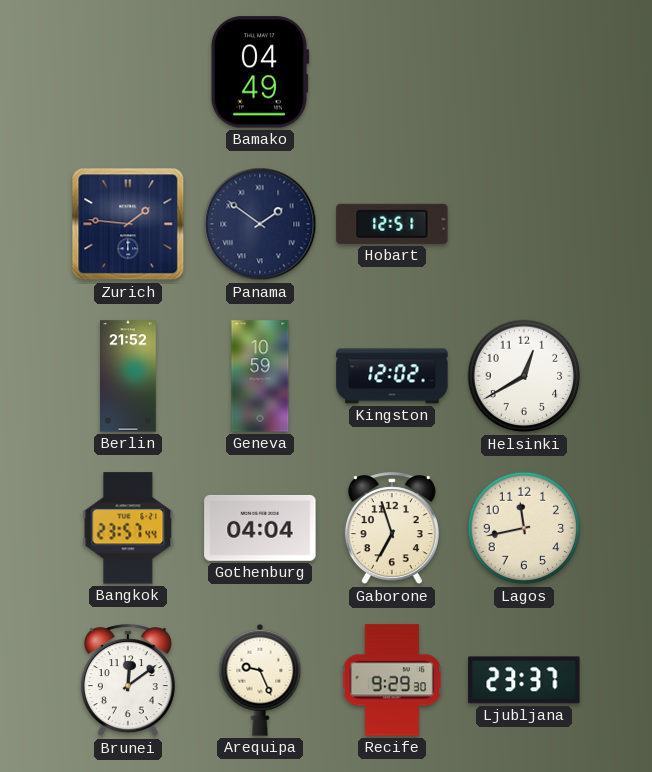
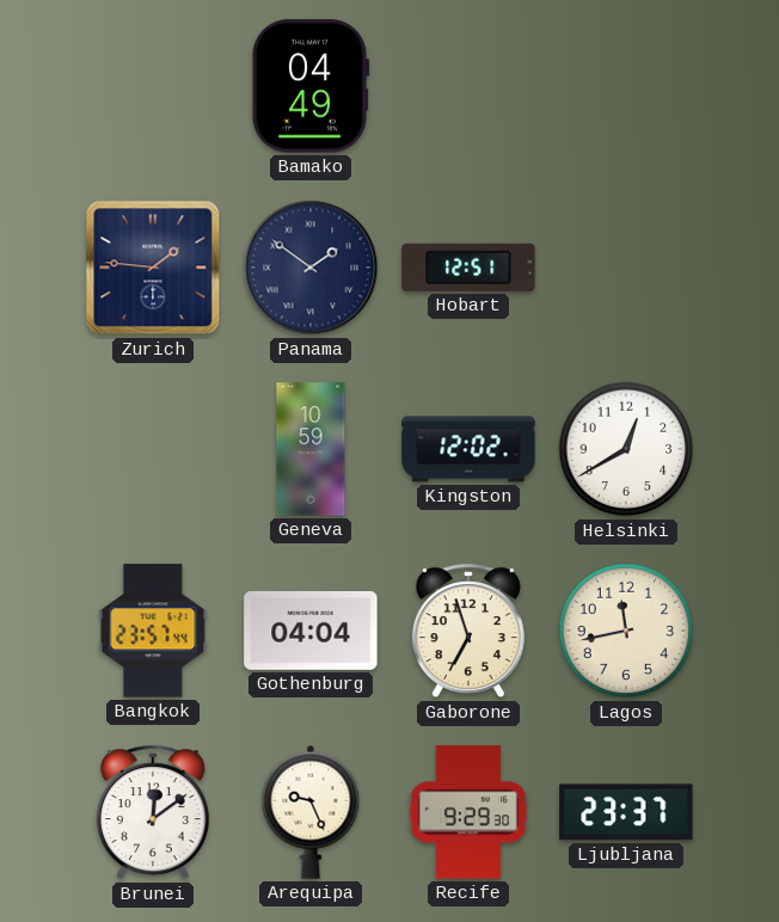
Berlin: 21:52 -> none
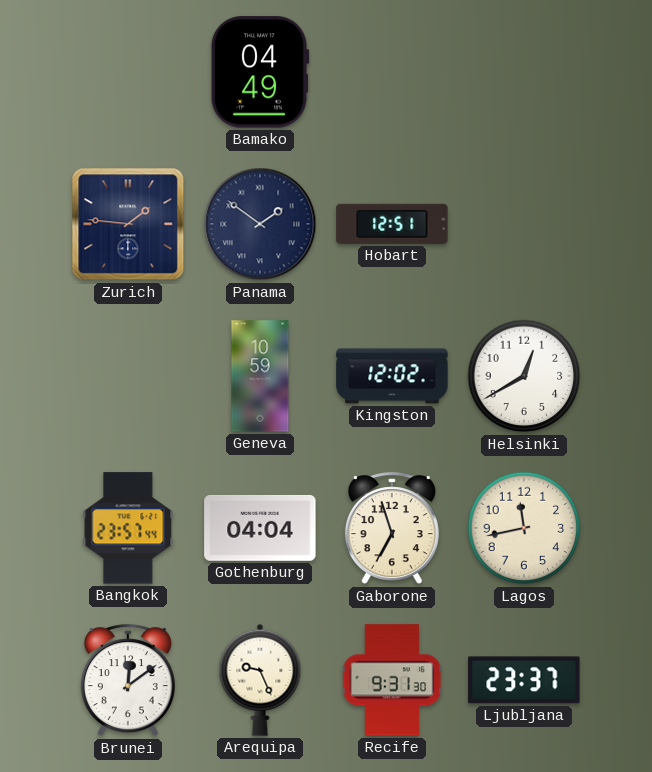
Recife: 9:29 -> 9:31
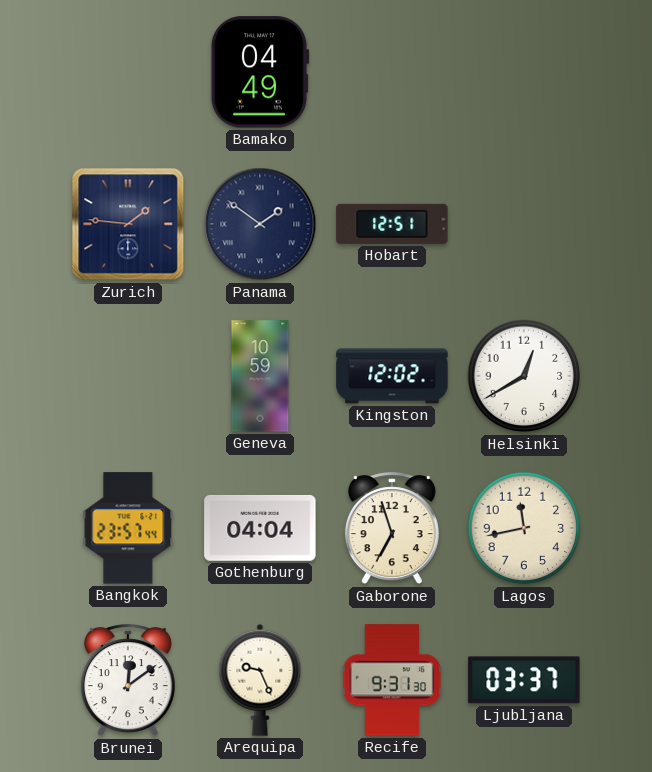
Ljubljana: 23:37 -> 03:37
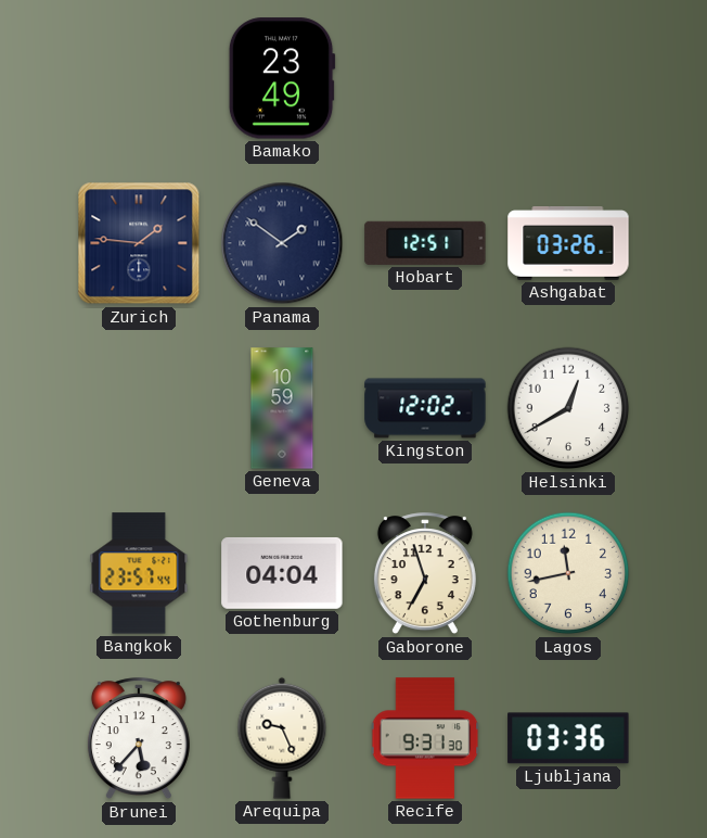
Bamako: 04:49 -> 23:49
Ashgabat: none -> 03:26
Brunei: 12:09 -> 5:37
Ljubljana: 03:37 -> 03:36
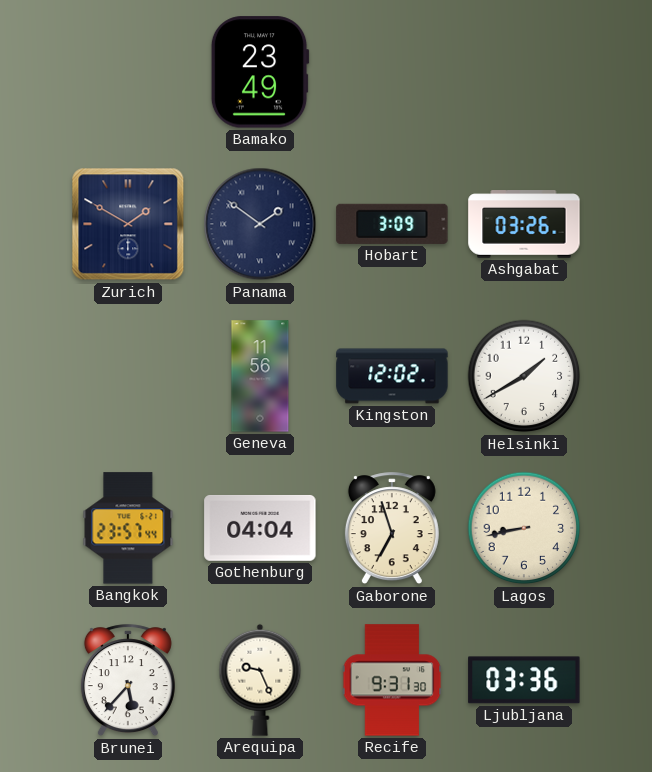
Zurich: 1:46 -> 1:50
Hobart: 12:51 -> 3:09
Geneva: 10:59 -> 11:56
Helsinki: 12:40 -> 1:40
Lagos: 11:43 -> 8:43
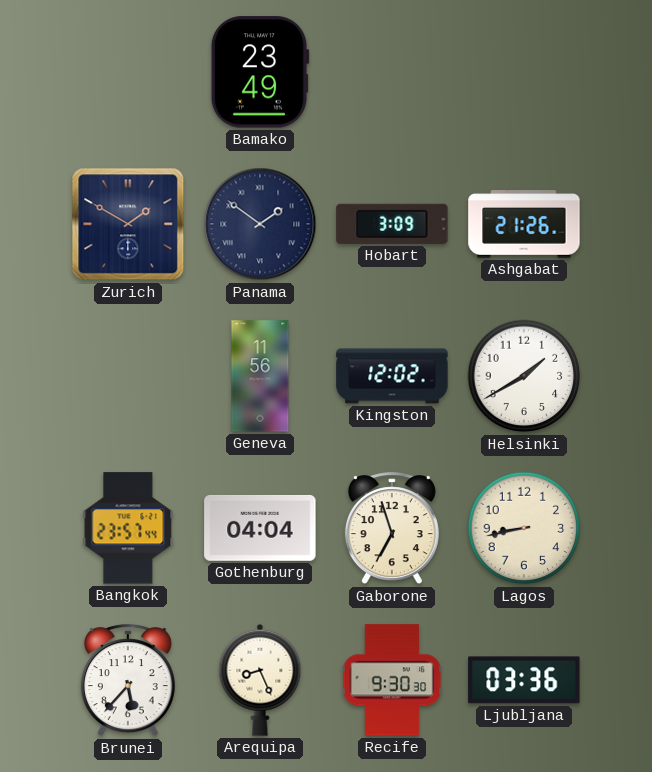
Ashgabat: 03:26 -> 21:26
Arequipa: 9:26 -> 8:26
Recife: 9:31 -> 9:30
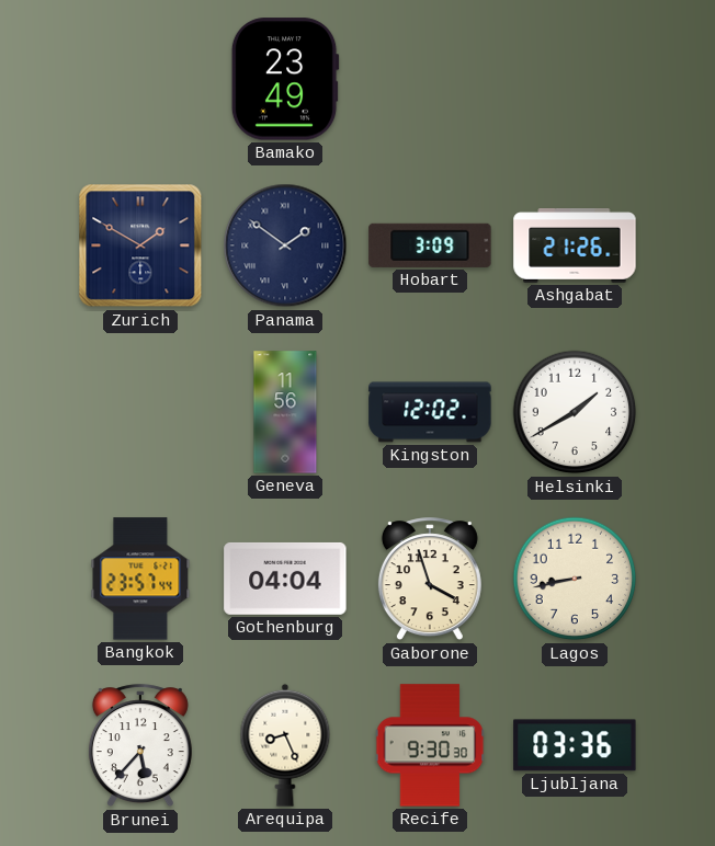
Gaborone: 6:57 -> 3:57
